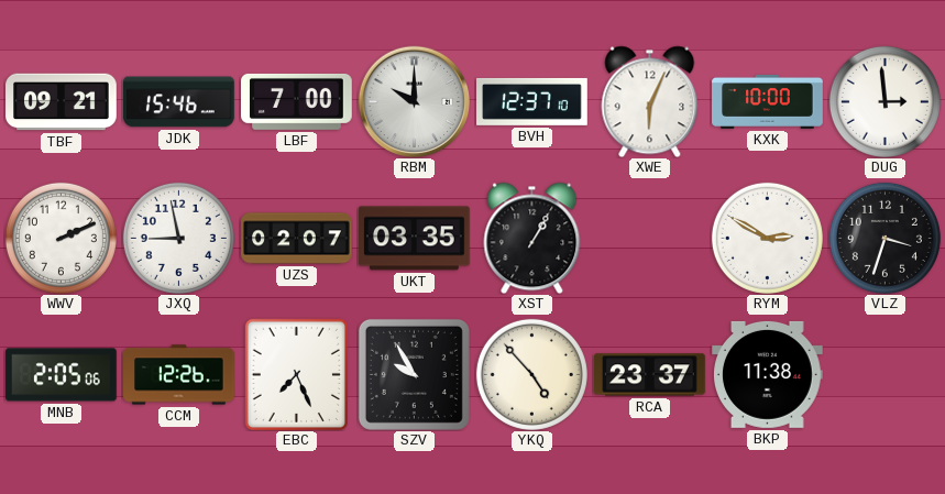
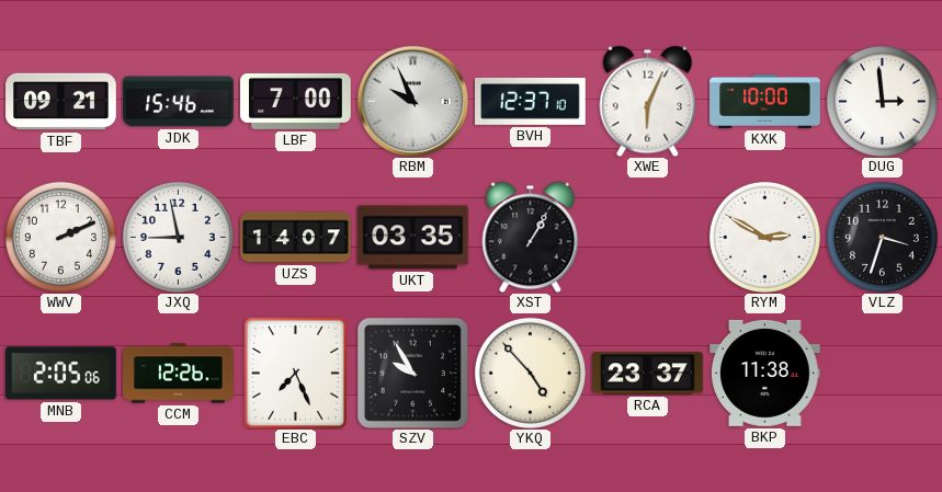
RBM: 10:00 -> 9:56
UZS: 02:07 -> 14:07
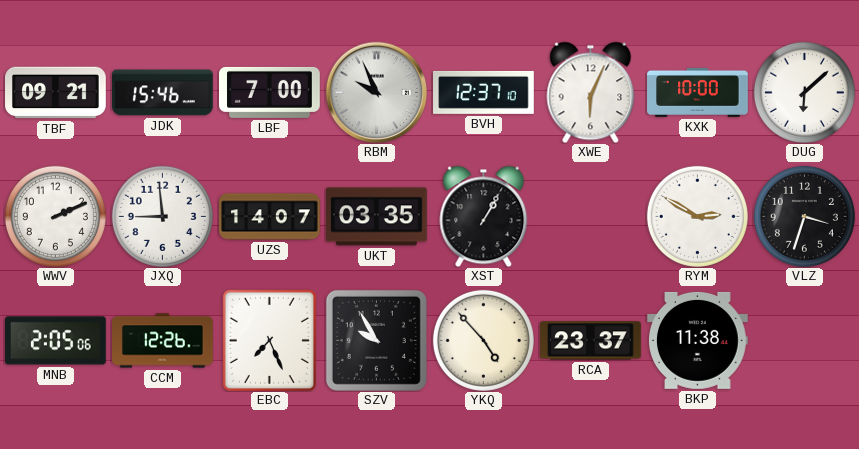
DUG: 2:59 -> 6:08
JXQ: 8:58 -> 8:59
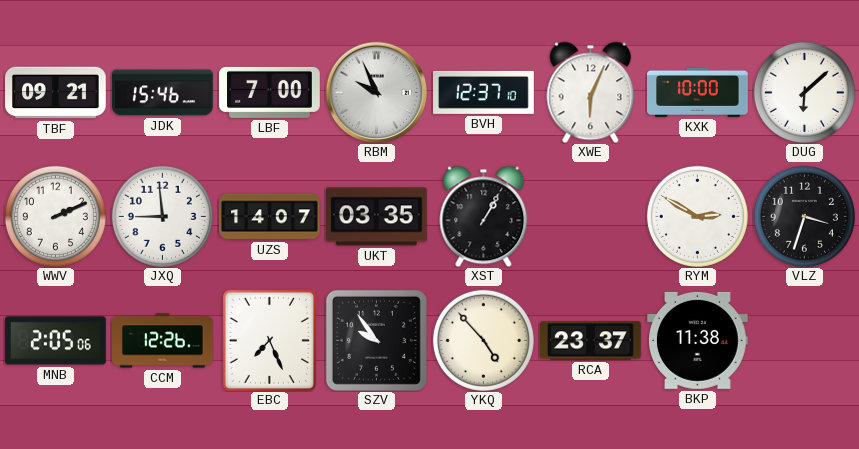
SZV: 9:55 -> 9:54
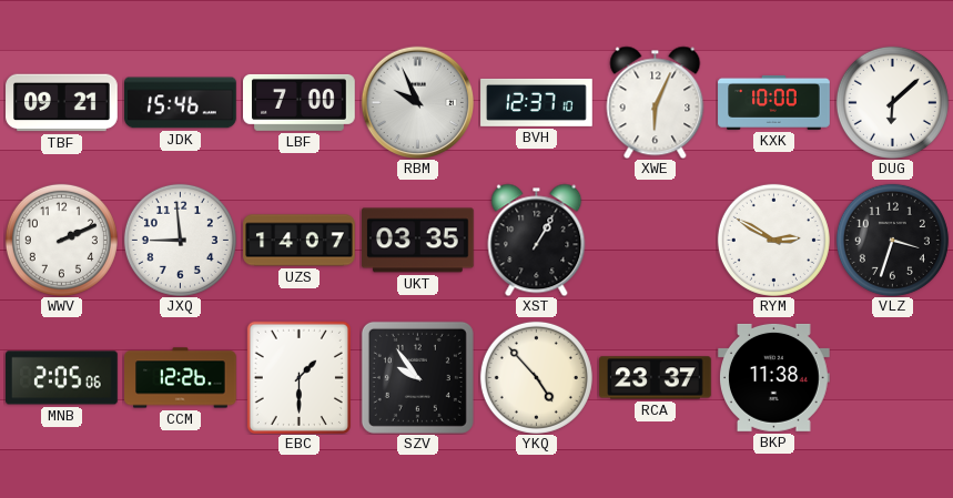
EBC: 7:26 -> 1:30
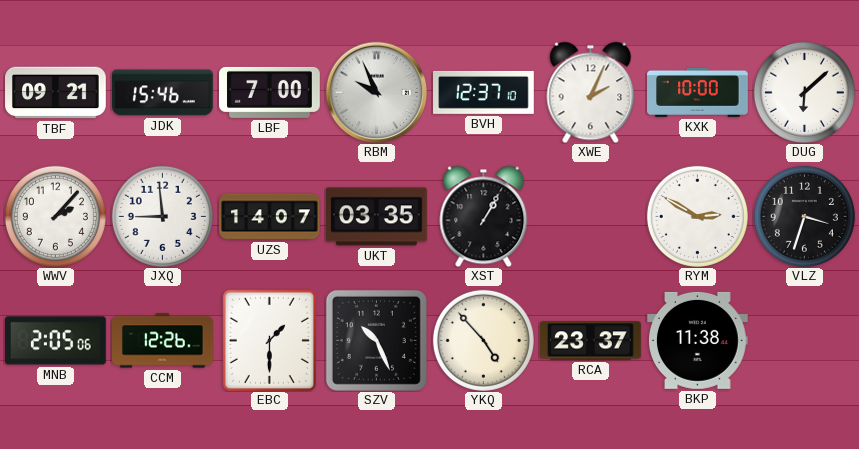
XWE: 6:04 -> 2:04
WWV: 2:11 -> 2:07
SZV: 9:54 -> 10:26
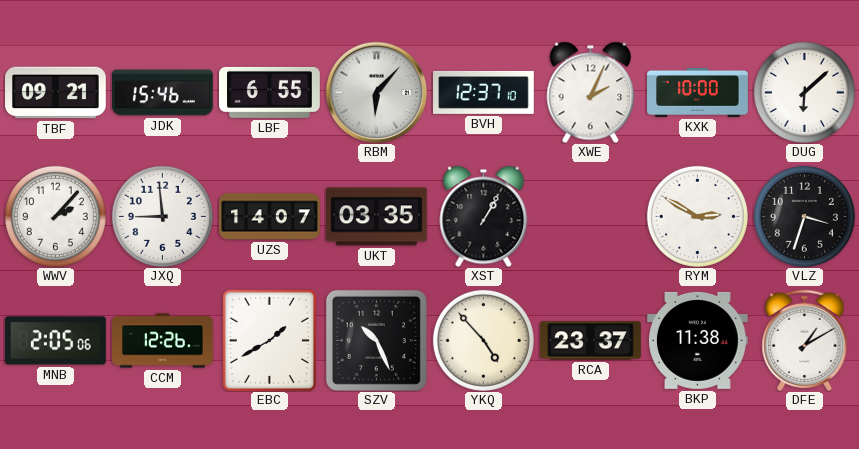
LBF: 7:00 -> 6:55
RBM: 9:56 -> 6:07
EBC: 1:30 -> 1:40
DFE: none -> 1:10
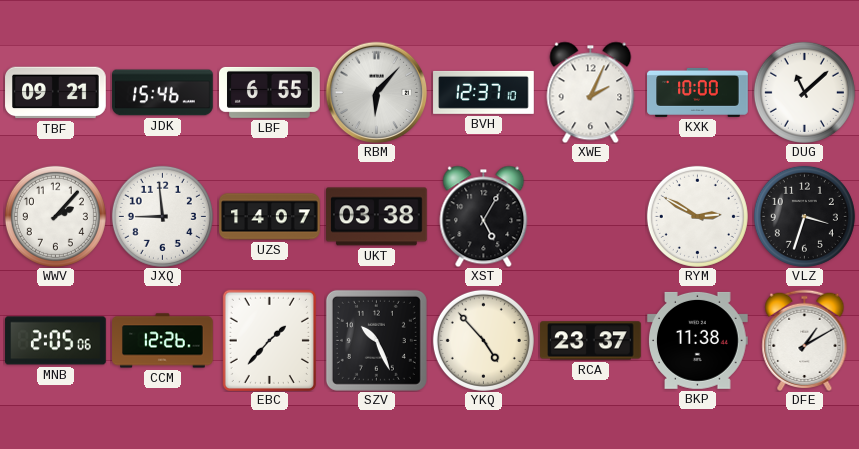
DUG: 6:08 -> 11:08
UKT: 03:35 -> 03:38
XST: 1:05 -> 5:05
EBC: 1:40 -> 1:37
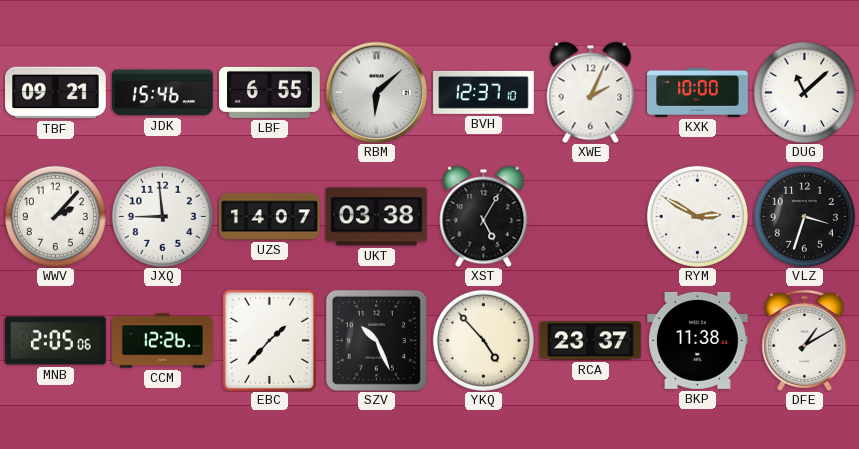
RBM: 6:07 -> 6:08
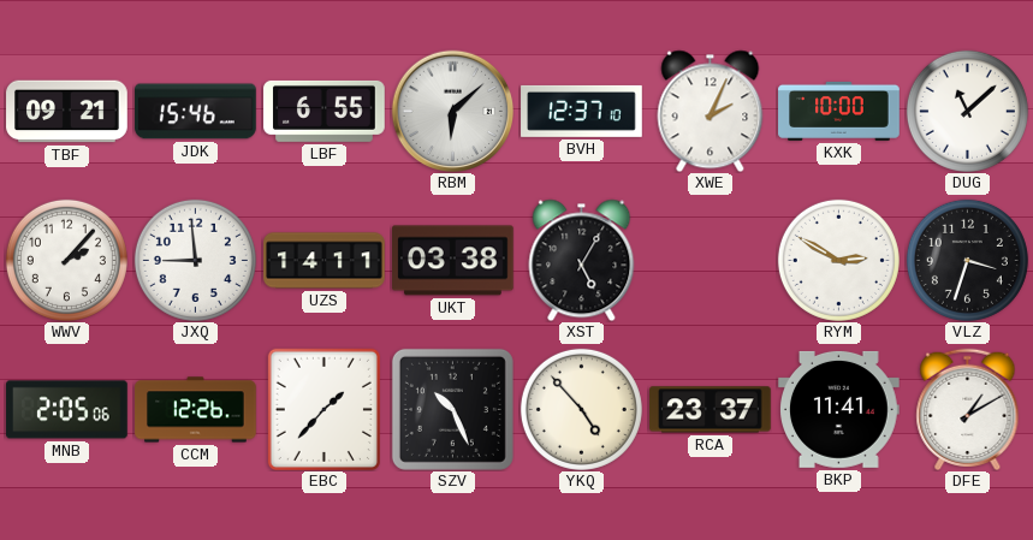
UZS: 14:07 -> 14:11
BKP: 11:38 -> 11:41
